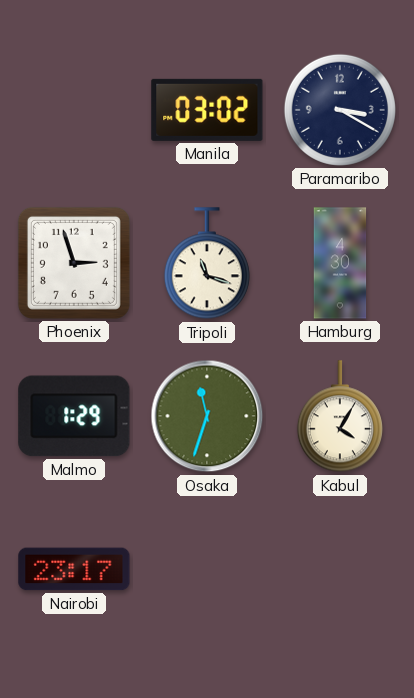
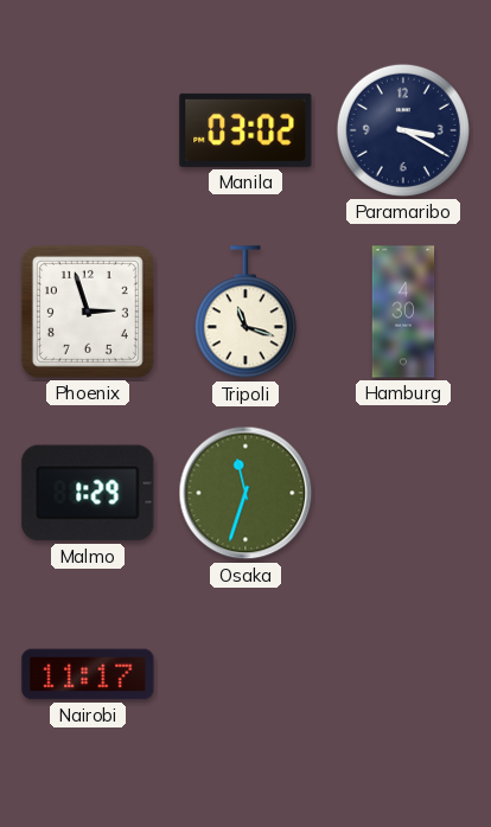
Kabul: 4:05 -> none
Nairobi: 23:17 -> 11:17
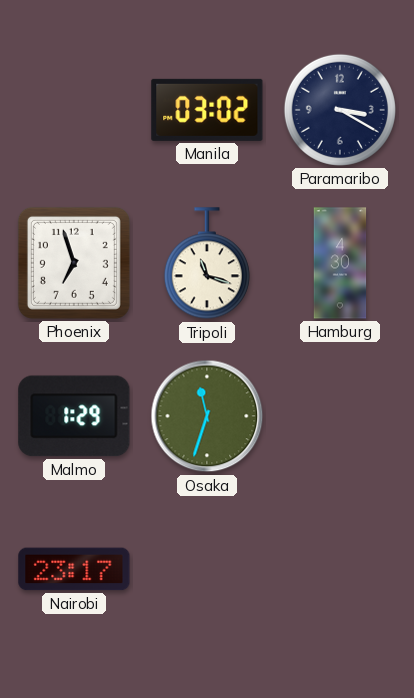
Phoenix: 2:57 -> 6:57
Nairobi: 11:17 -> 23:17
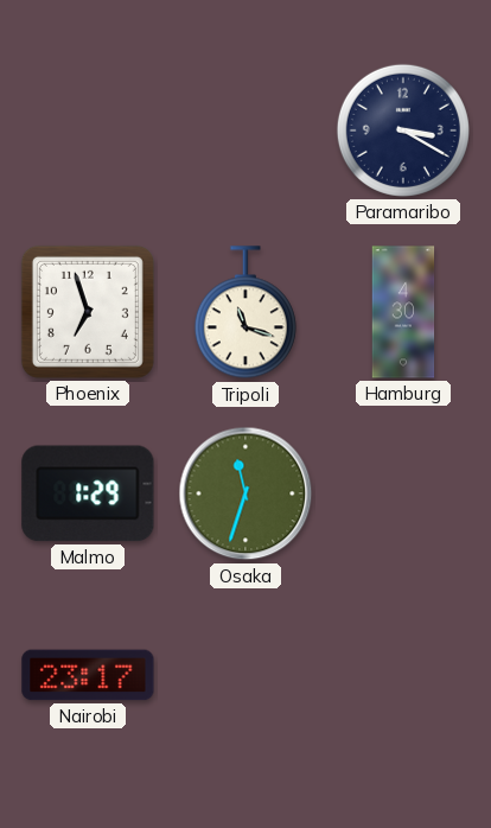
Manila: 03:02 -> none
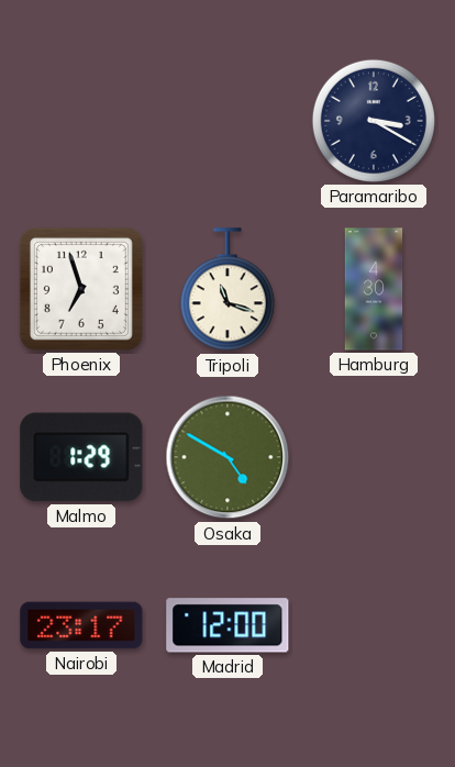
Osaka: 11:33 -> 4:50
Madrid: none -> 12:00
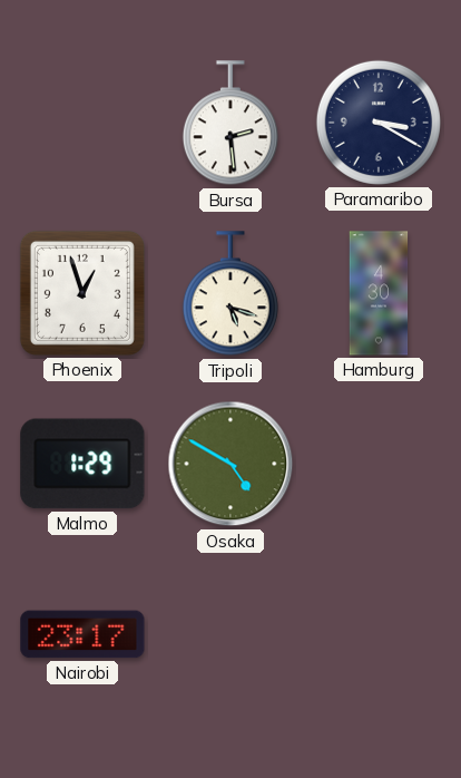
Bursa: none -> 2:29
Phoenix: 6:57 -> 12:57
Tripoli: 11:18 -> 5:18
Madrid: 12:00 -> none
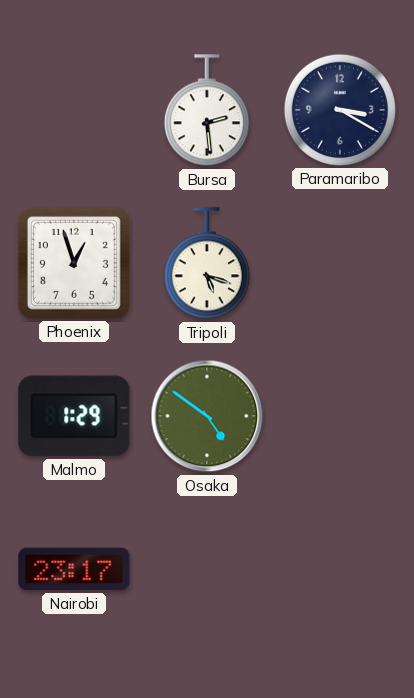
Hamburg: 4:30 -> none
Osaka: 4:50 -> 4:51
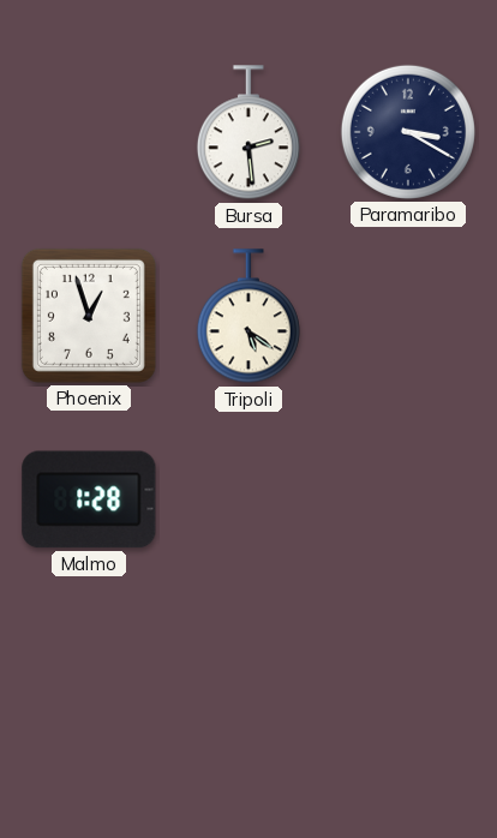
Tripoli: 5:18 -> 5:21
Malmo: 1:29 -> 1:28
Osaka: 4:51 -> none
Nairobi: 23:17 -> none
